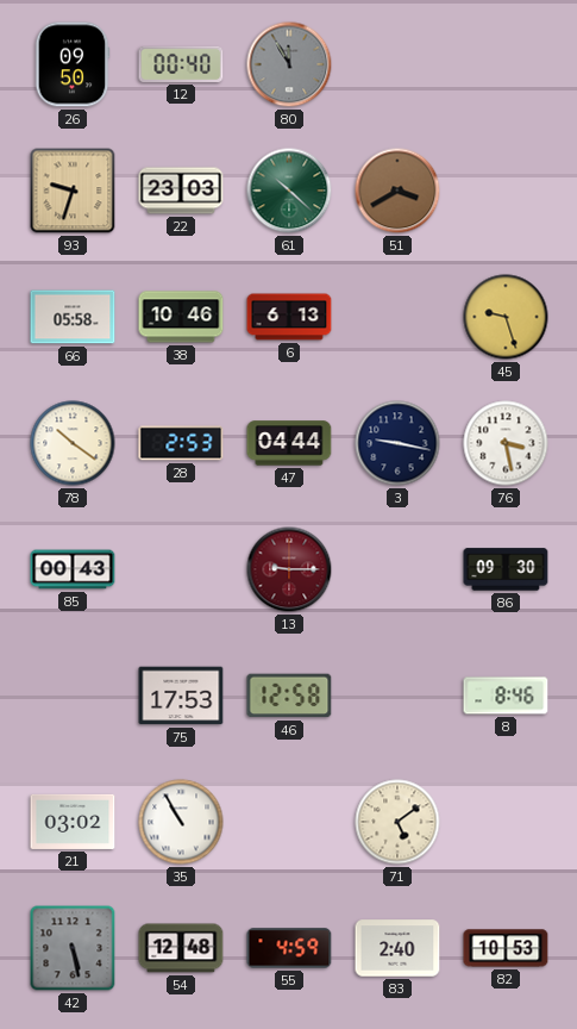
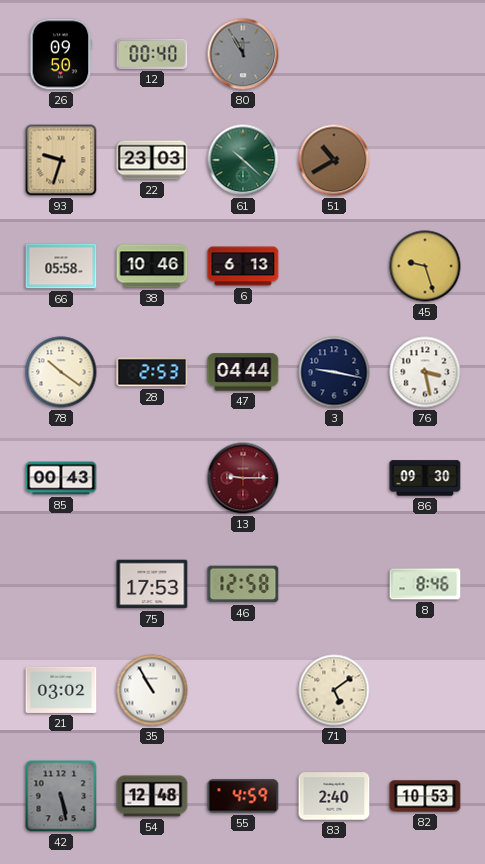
51: 3:40 -> 10:40
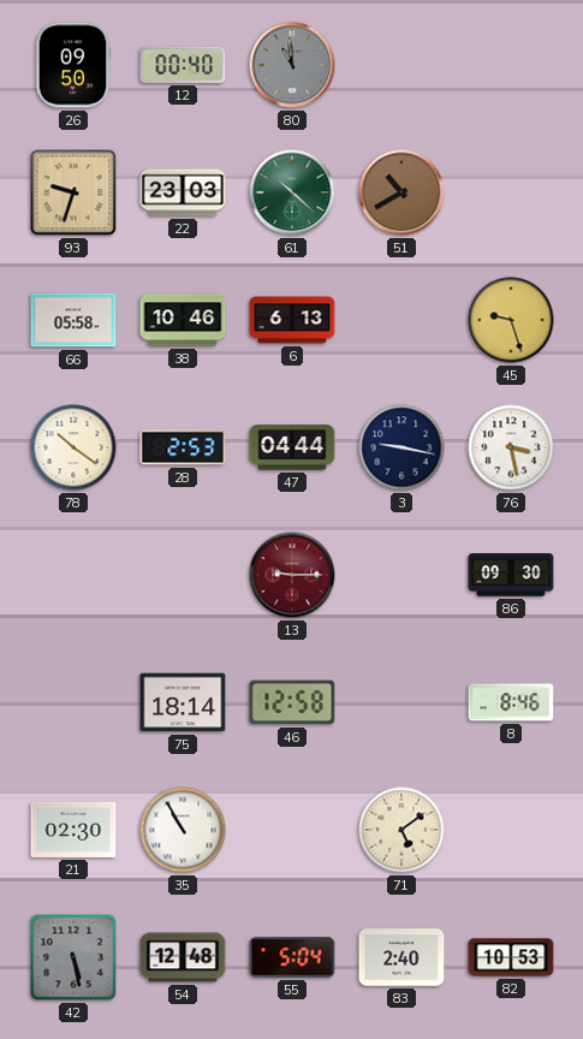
80: 11:55 -> 10:59
85: 00:43 -> none
75: 17:53 -> 18:14
21: 03:02 -> 02:30
55: 4:59 -> 5:04
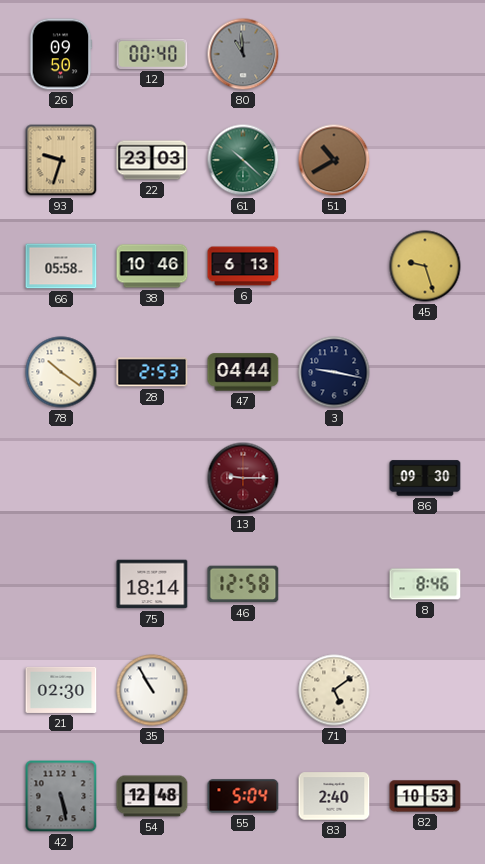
76: 3:28 -> none
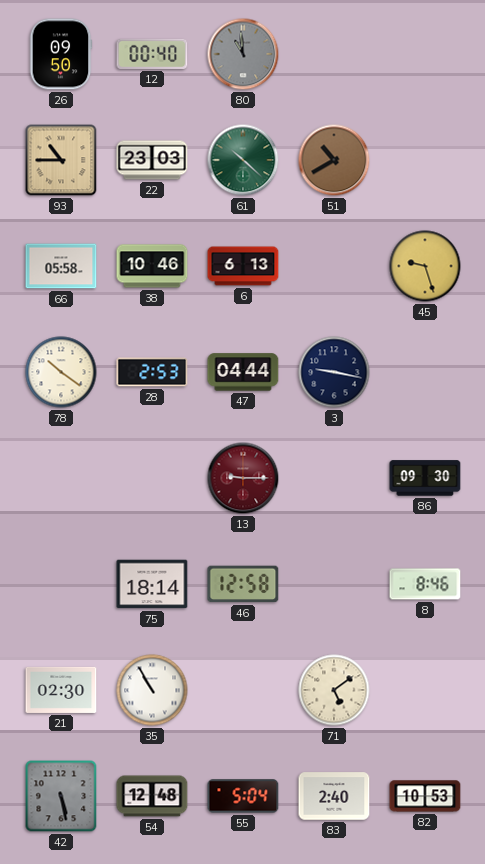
93: 9:33 -> 10:45
